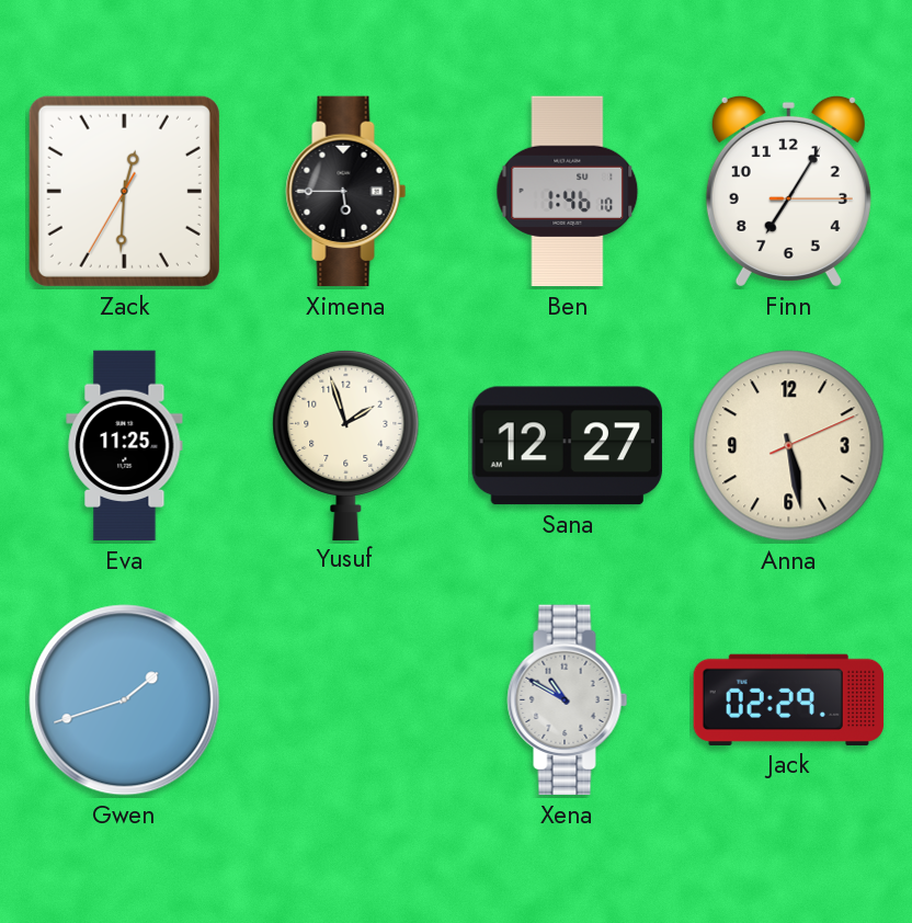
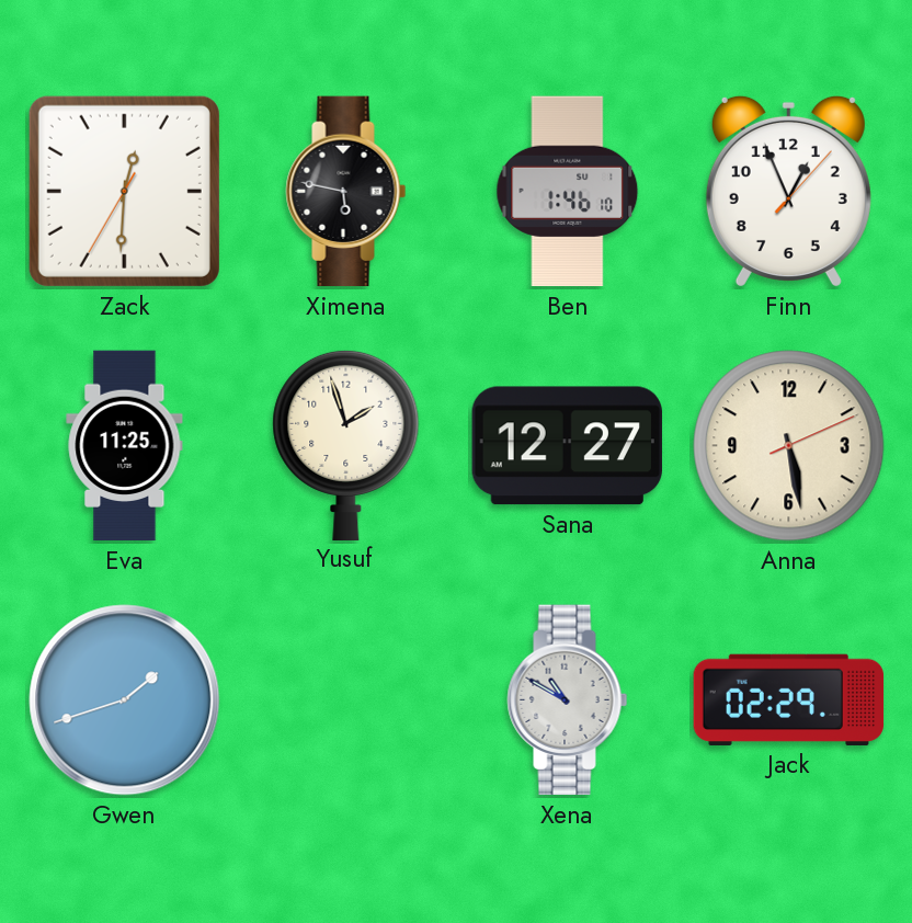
Ximena: 5:45 -> 5:47
Finn: 7:05 -> 12:56
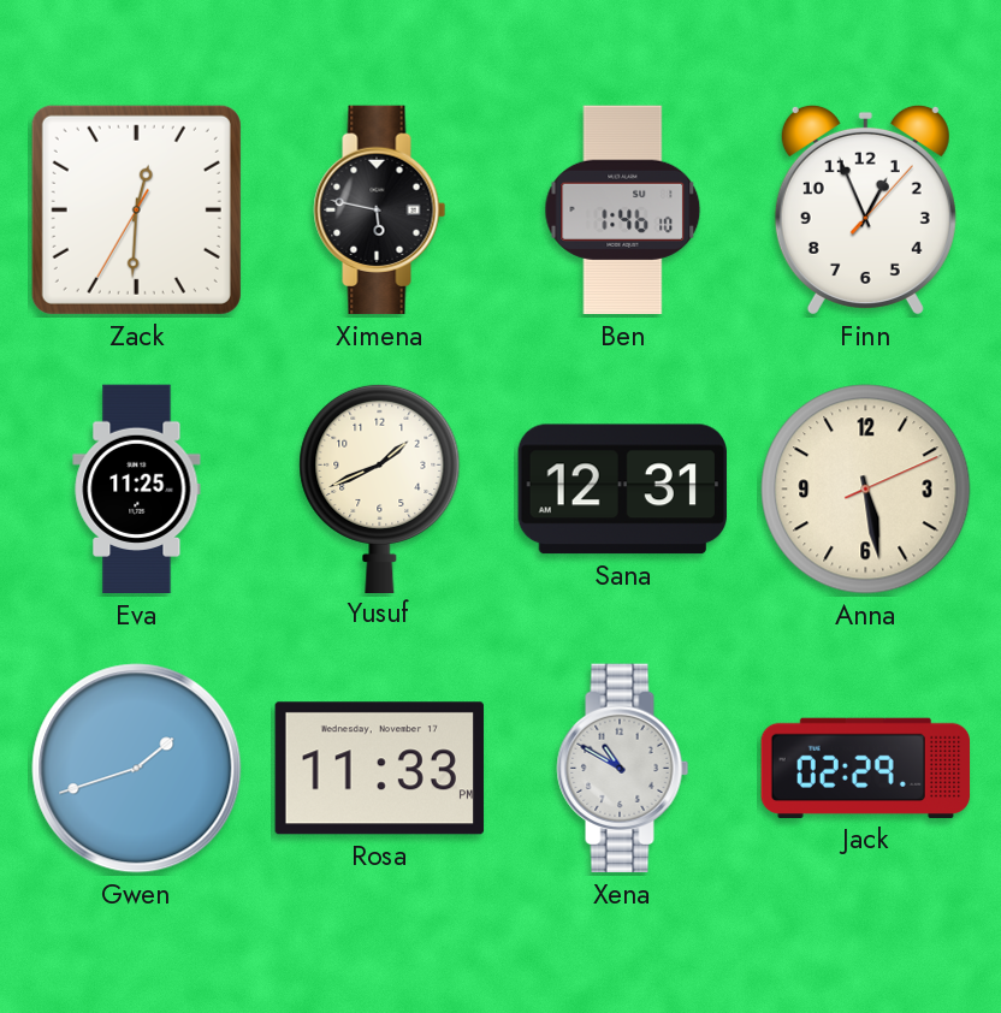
Yusuf: 1:57 -> 1:41
Sana: 12:27 -> 12:31
Rosa: none -> 11:33
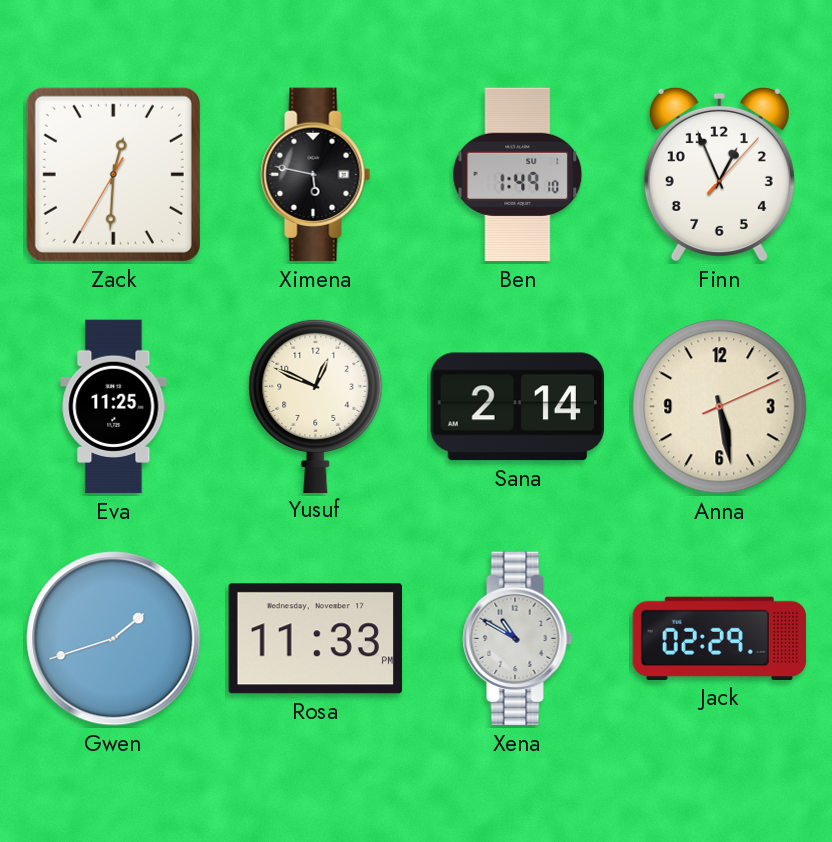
Ben: 1:46 -> 1:49
Yusuf: 1:41 -> 12:49
Sana: 12:31 -> 2:14
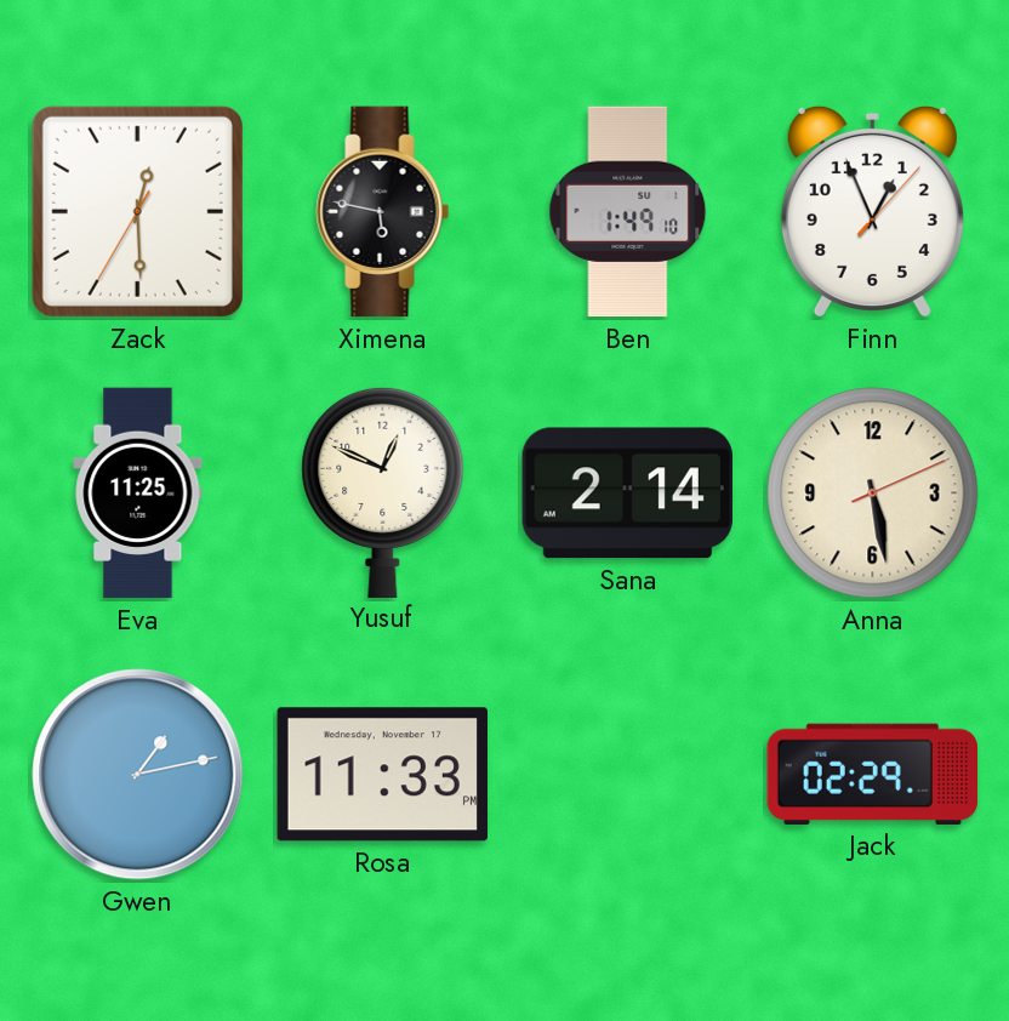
Zack: 12:30 -> 12:29
Gwen: 1:42 -> 1:13
Xena: 10:50 -> none
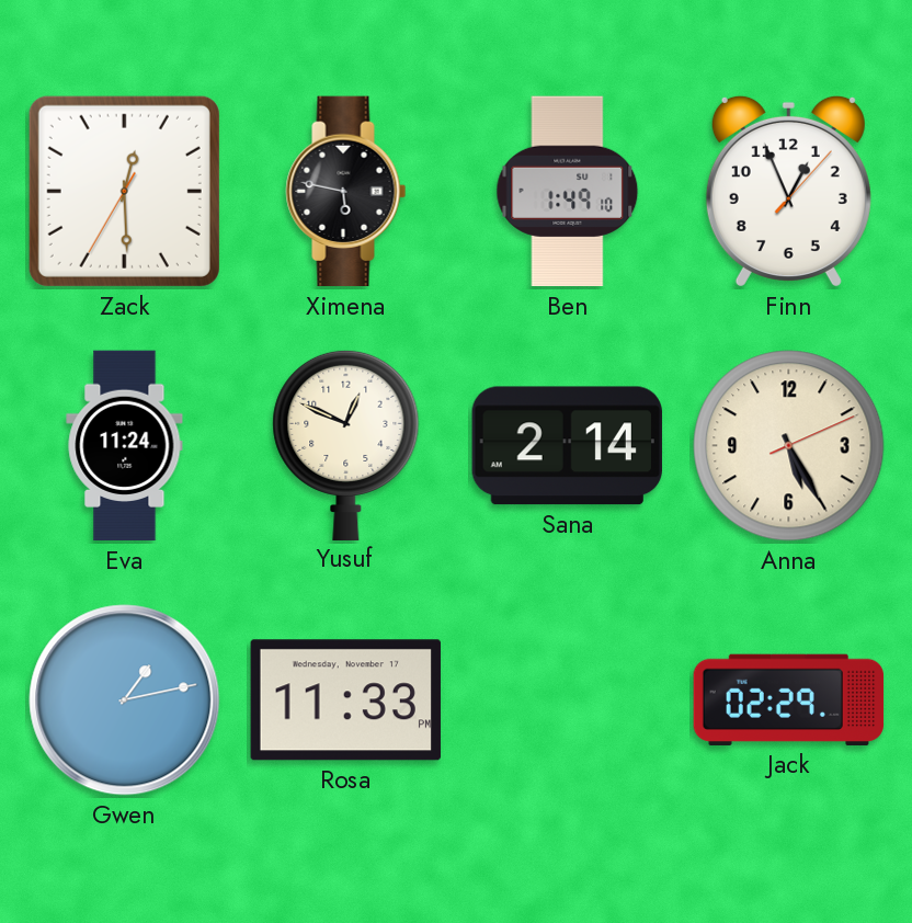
Eva: 11:25 -> 11:24
Anna: 5:28 -> 5:25
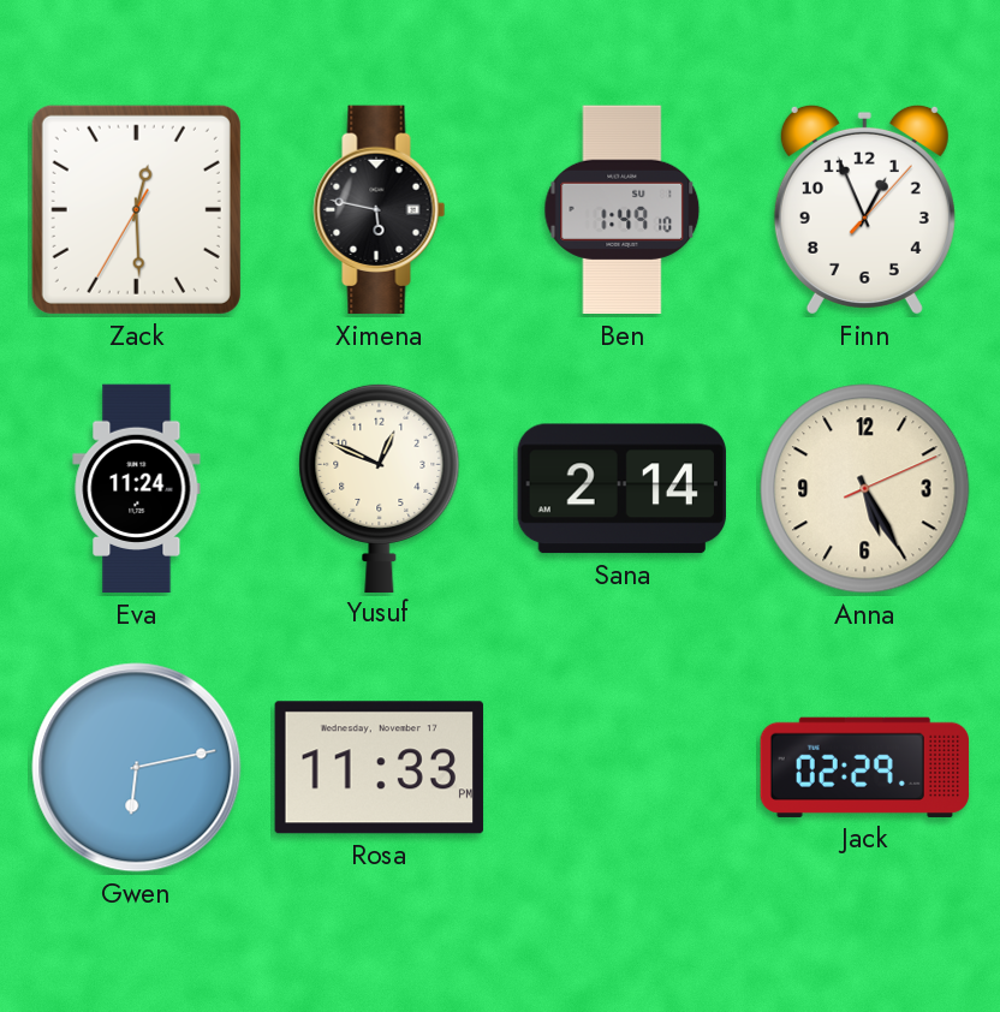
Gwen: 1:13 -> 6:13
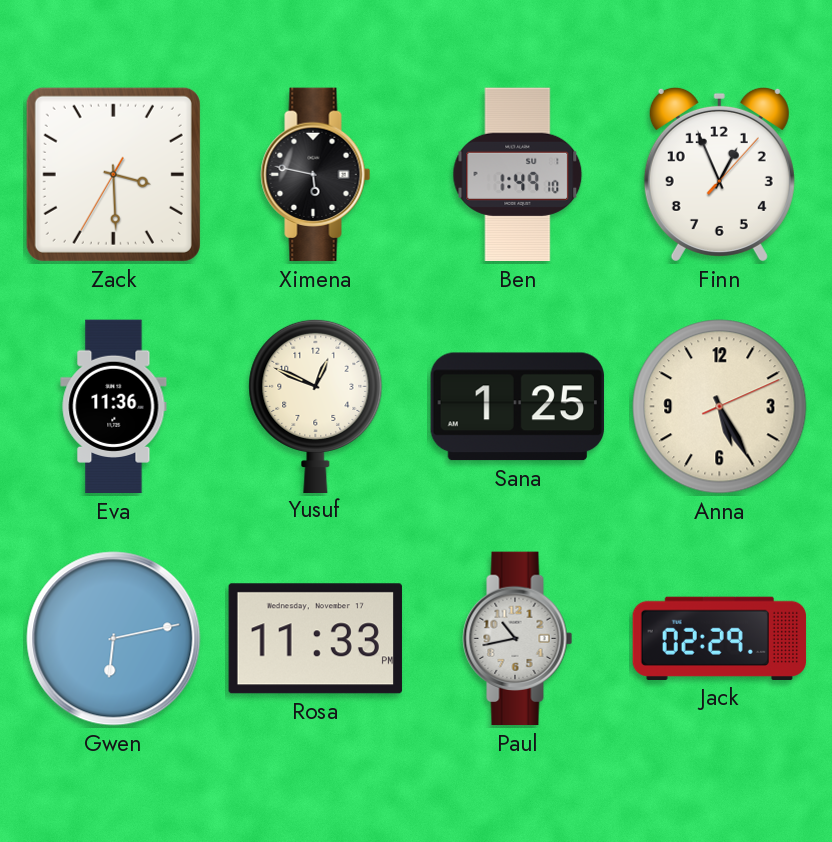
Zack: 12:29 -> 3:29
Eva: 11:24 -> 11:36
Sana: 2:14 -> 1:25
Paul: none -> 10:43
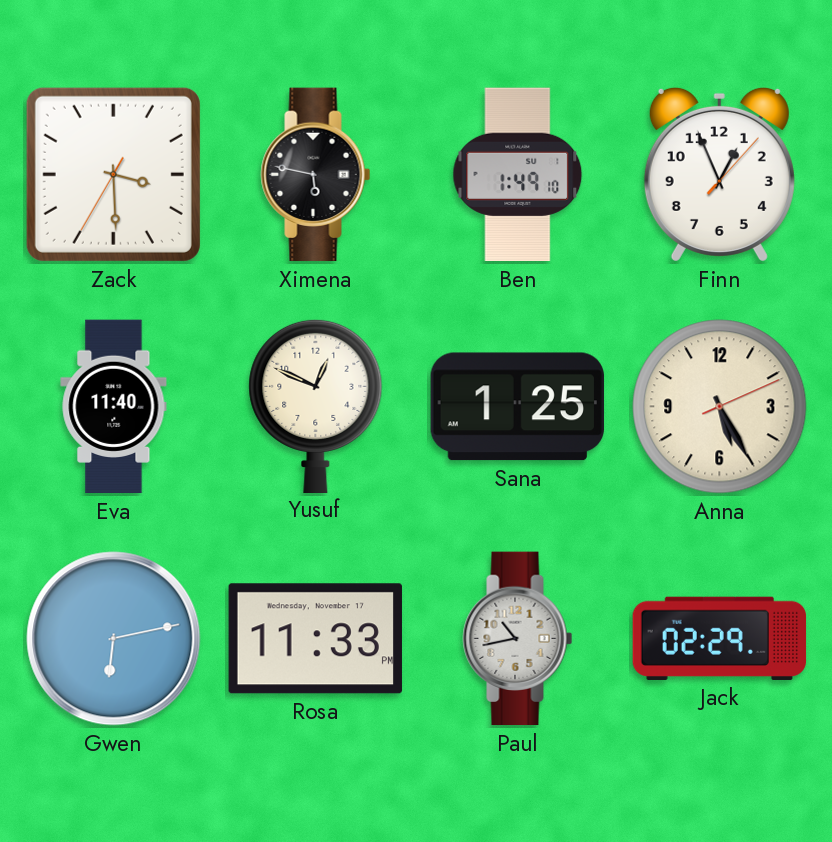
Eva: 11:36 -> 11:40
